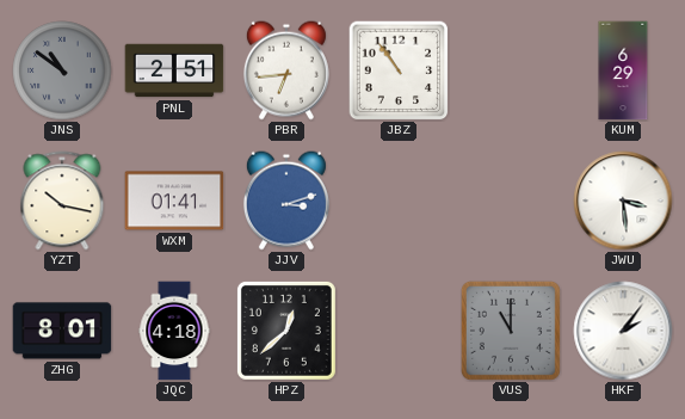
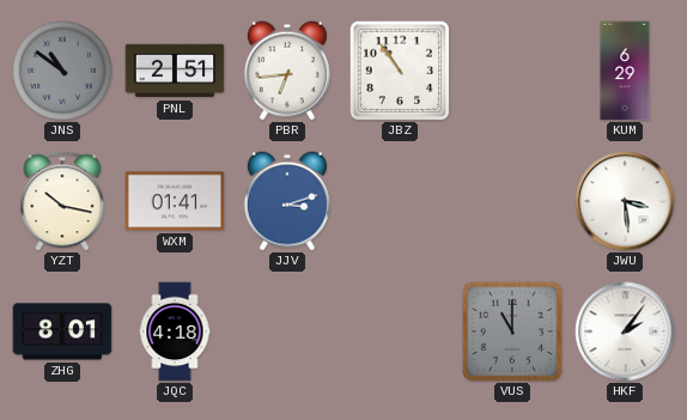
HPZ: 12:38 -> none
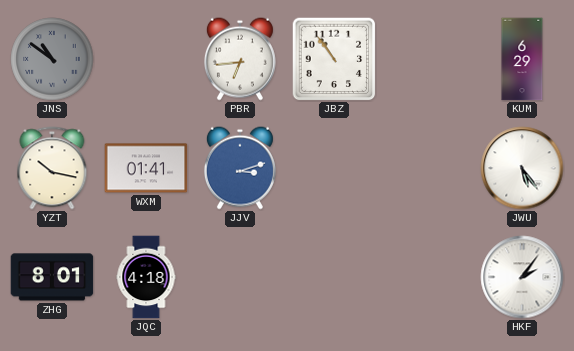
PNL: 2:51 -> none
JWU: 3:29 -> 5:24
VUS: 11:00 -> none
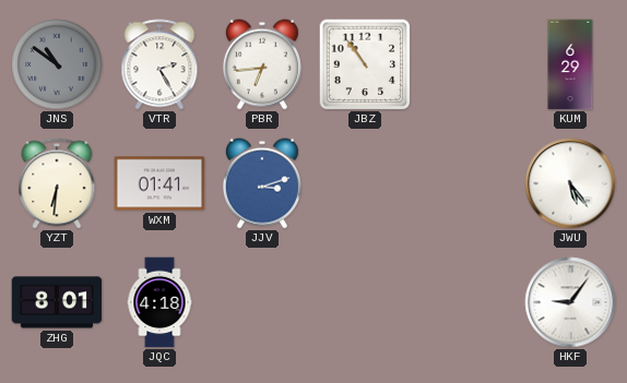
VTR: none -> 2:25
YZT: 10:17 -> 6:31
HKF: 2:06 -> 9:06
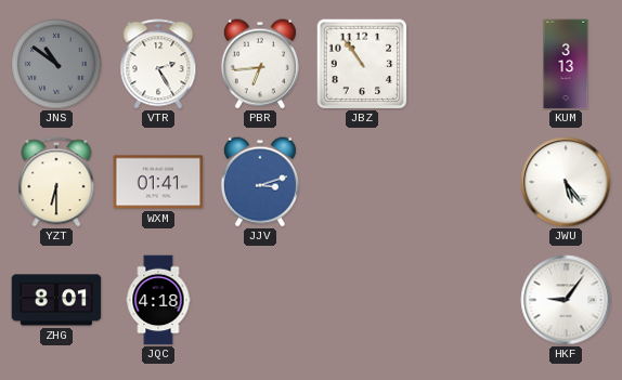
KUM: 6:29 -> 3:13
YZT: 6:31 -> 6:30
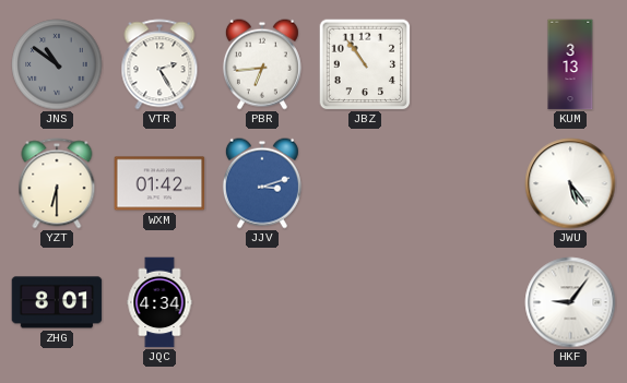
WXM: 01:41 -> 01:42
JQC: 4:18 -> 4:34
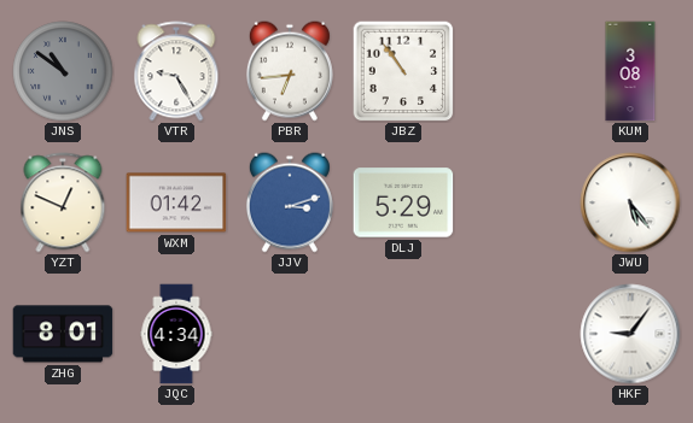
VTR: 2:25 -> 9:25
KUM: 3:13 -> 3:08
YZT: 6:30 -> 12:49
DLJ: none -> 5:29
